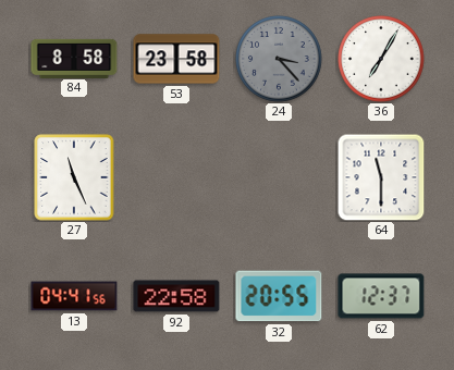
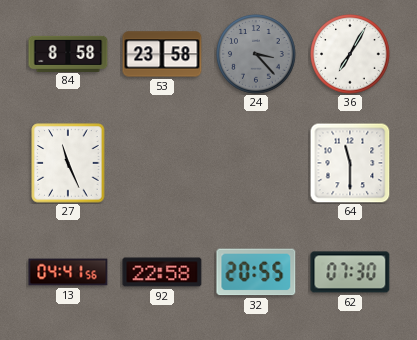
62: 12:37 -> 07:30
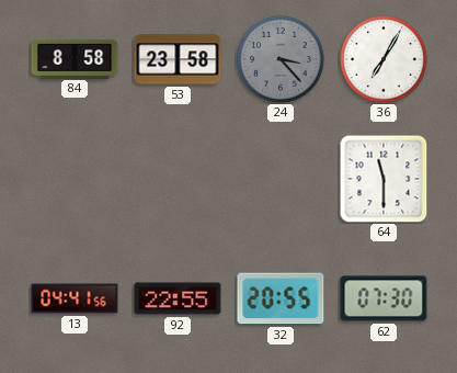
27: 11:26 -> none
92: 22:58 -> 22:55
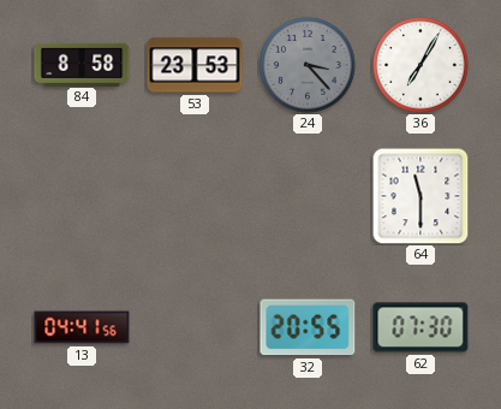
53: 23:58 -> 23:53
92: 22:55 -> none
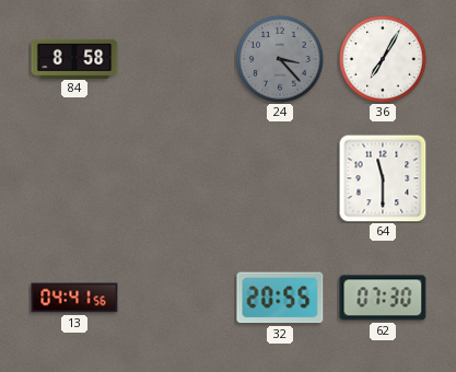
53: 23:53 -> none
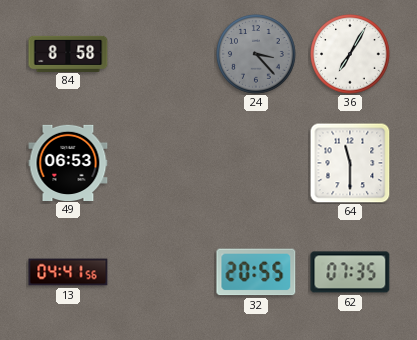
49: none -> 06:53
62: 07:30 -> 07:35
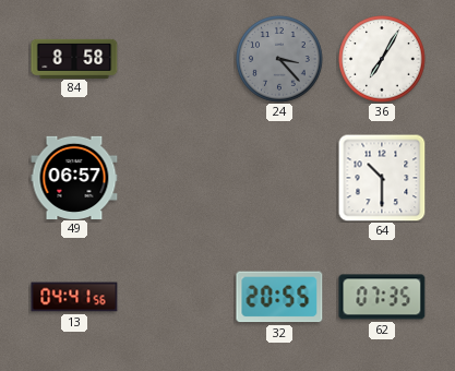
49: 06:53 -> 06:57
64: 11:30 -> 10:30
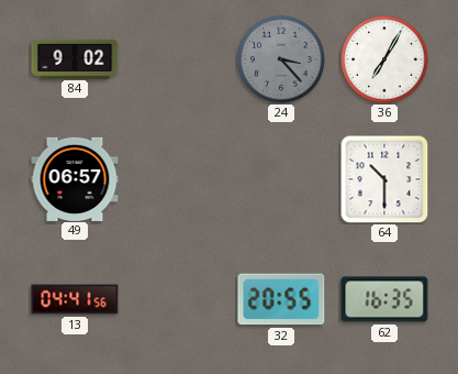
84: 8:58 -> 9:02
62: 07:35 -> 16:35
